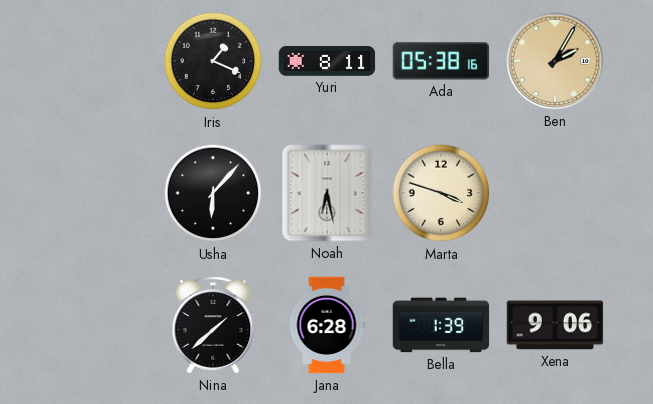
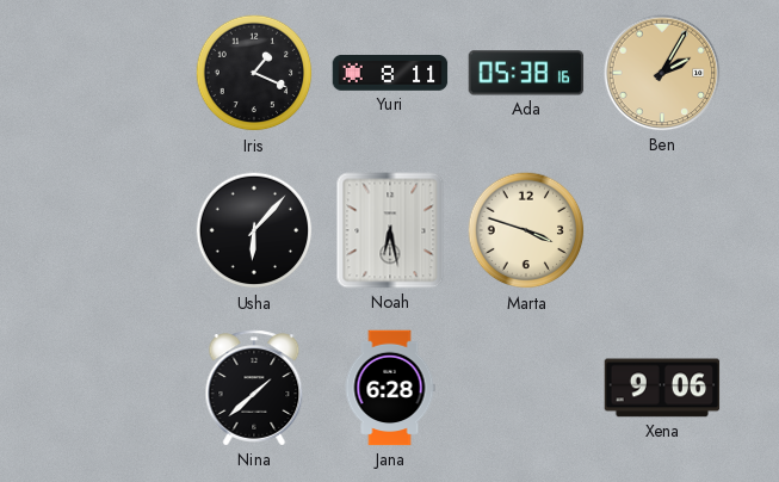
Bella: 1:39 -> none
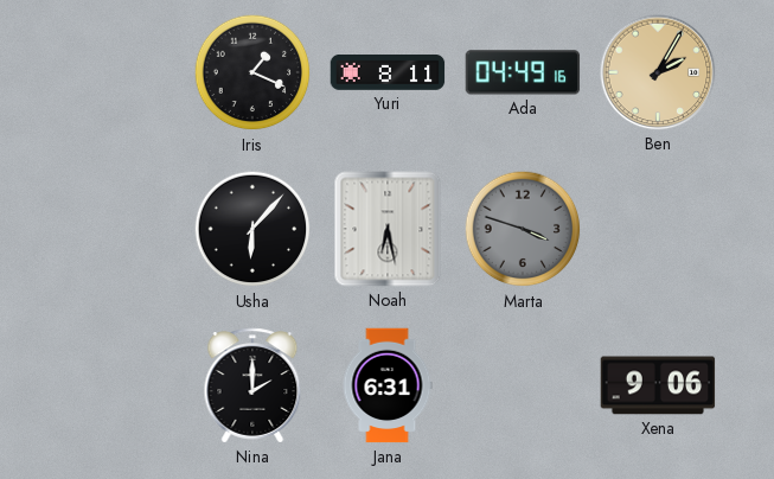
Ada: 05:38 -> 04:49
Marta dial: cream -> grey
Nina: 1:38 -> 2:00
Jana: 6:28 -> 6:31
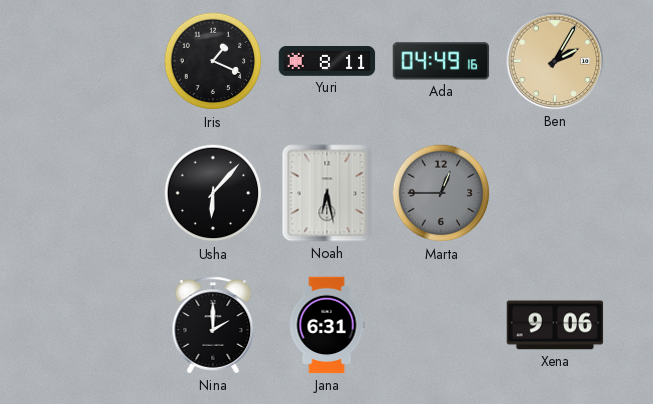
Marta: 3:48 -> 12:45
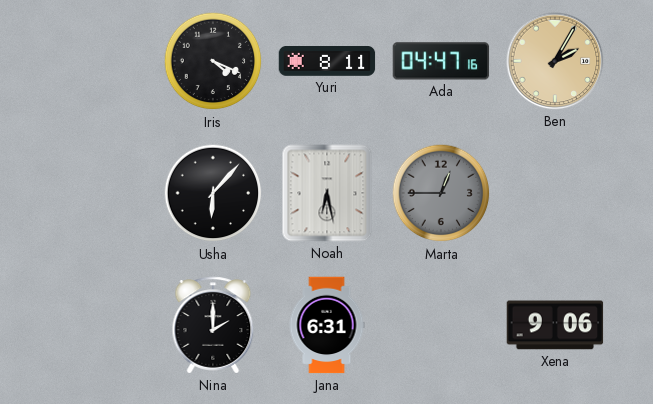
Iris: 1:19 -> 4:19
Ada: 04:49 -> 04:47
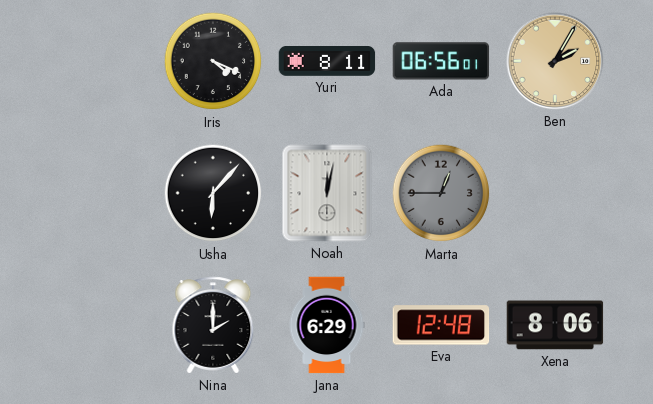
Ada: 04:47 -> 06:56
Noah: 6:28 -> 12:02
Jana: 6:31 -> 6:29
Eva: none -> 12:48
Xena: 9:06 -> 8:06
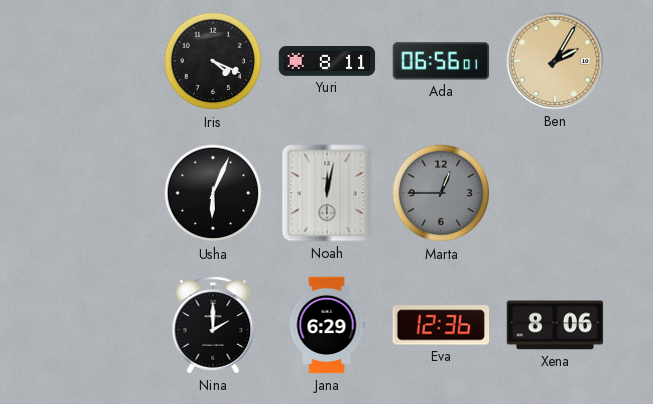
Usha: 6:07 -> 6:04
Eva: 12:48 -> 12:36
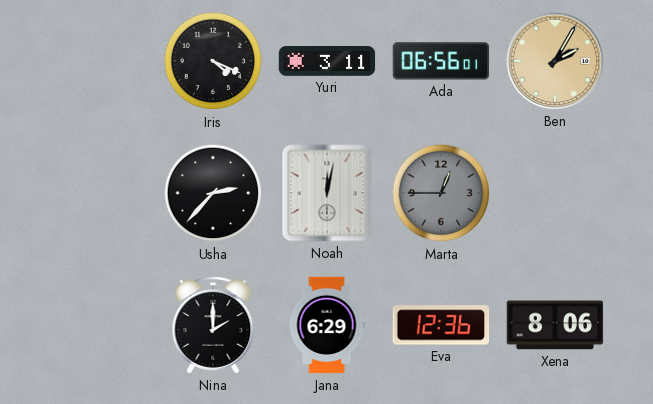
Yuri: 8:11 -> 3:11
Usha: 6:04 -> 2:37
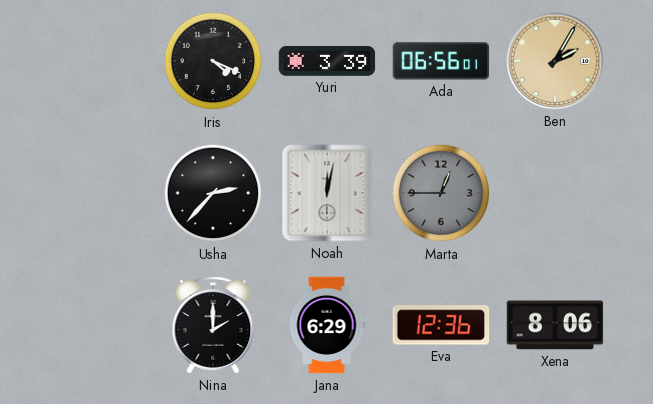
Yuri: 3:11 -> 3:39
